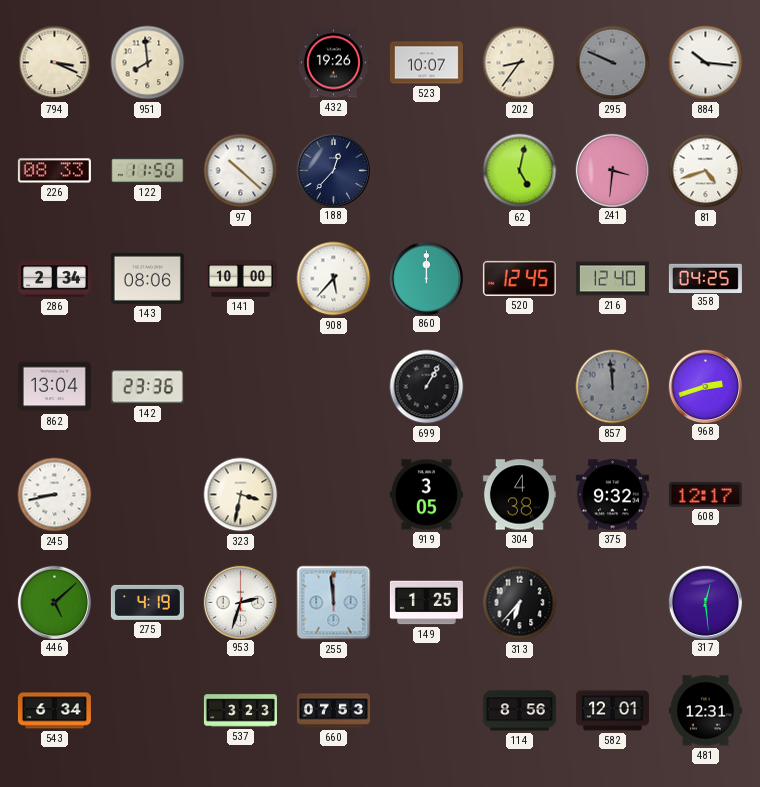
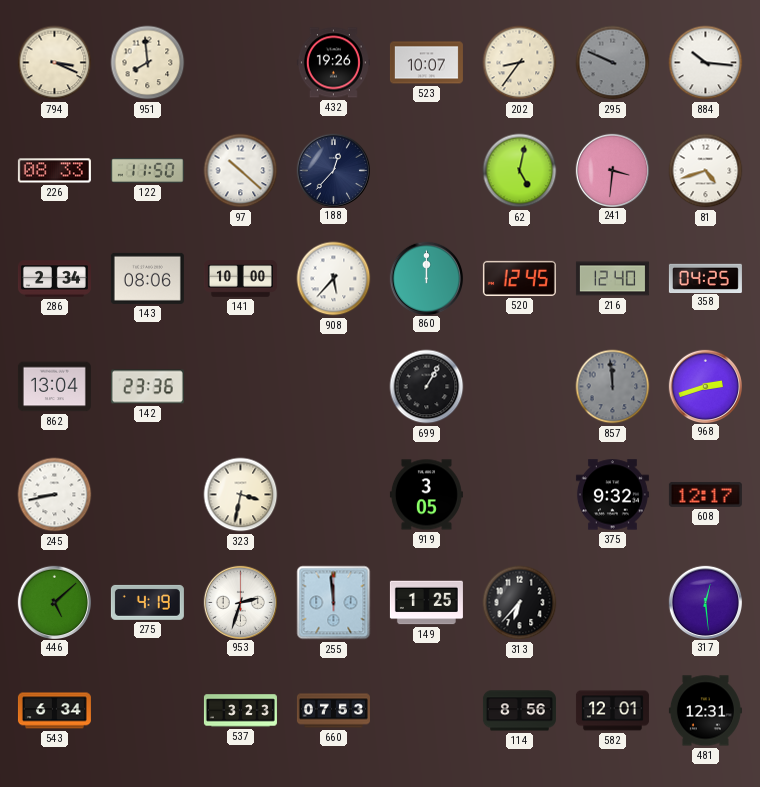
304: 4:38 -> none
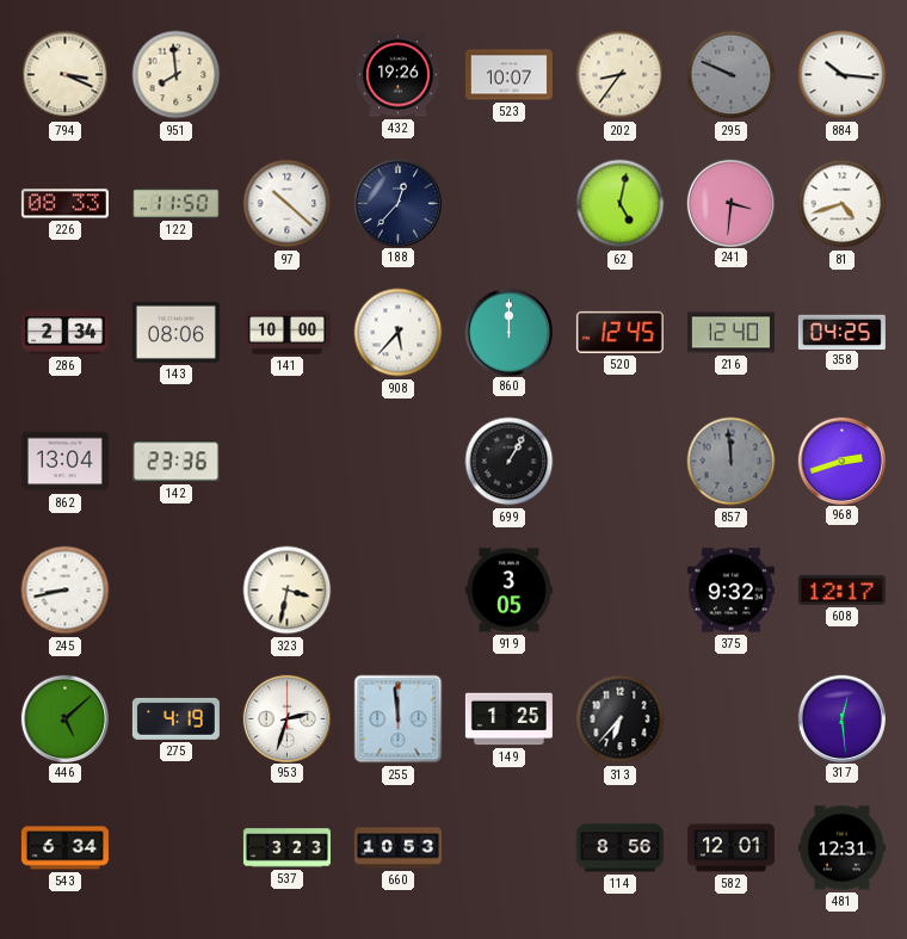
660: 07:53 -> 10:53
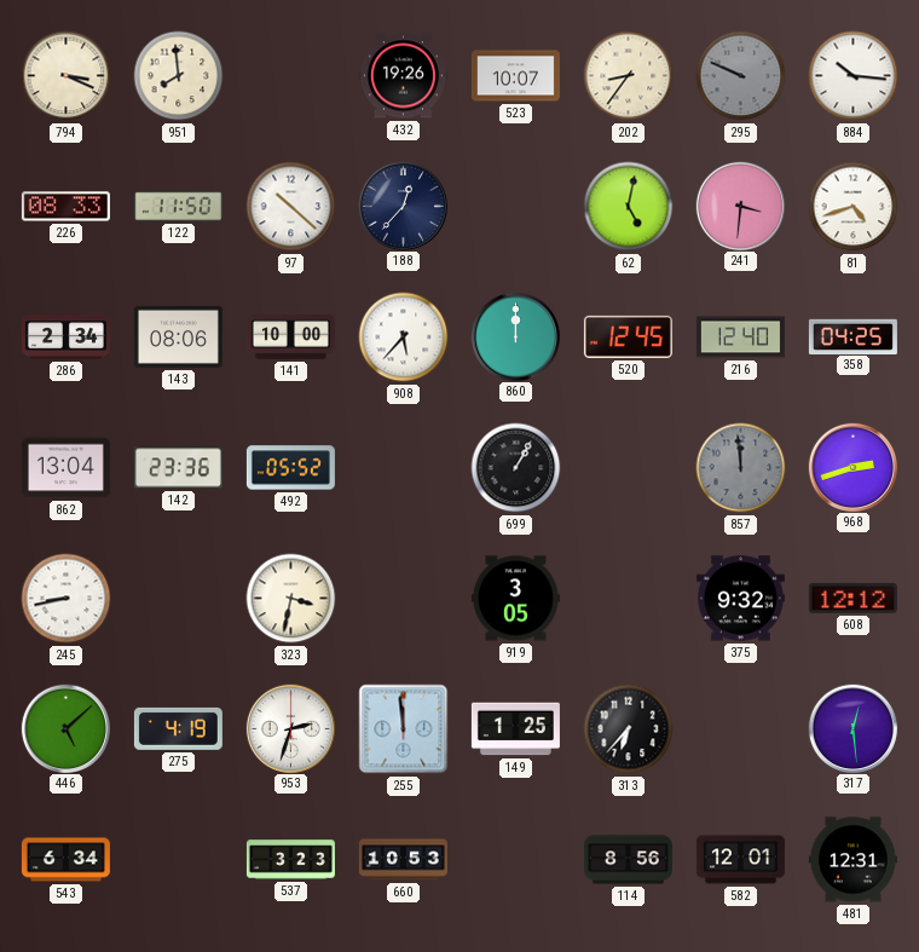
492: none -> 05:52
608: 12:17 -> 12:12
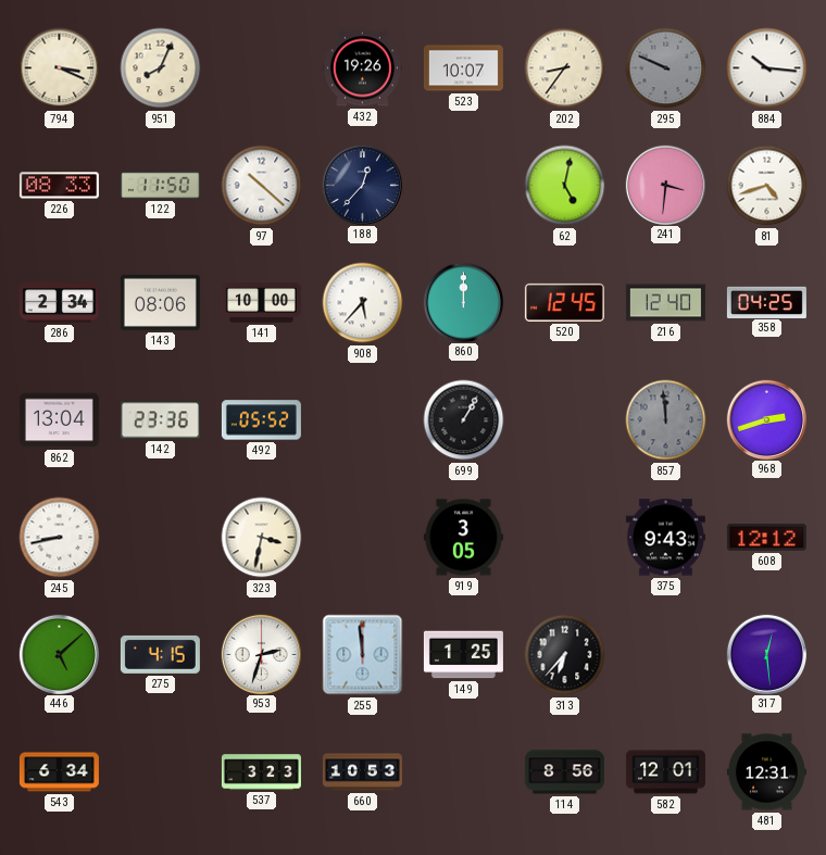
951: 7:59 -> 8:04
375: 9:32 -> 9:43
275: 4:19 -> 4:15
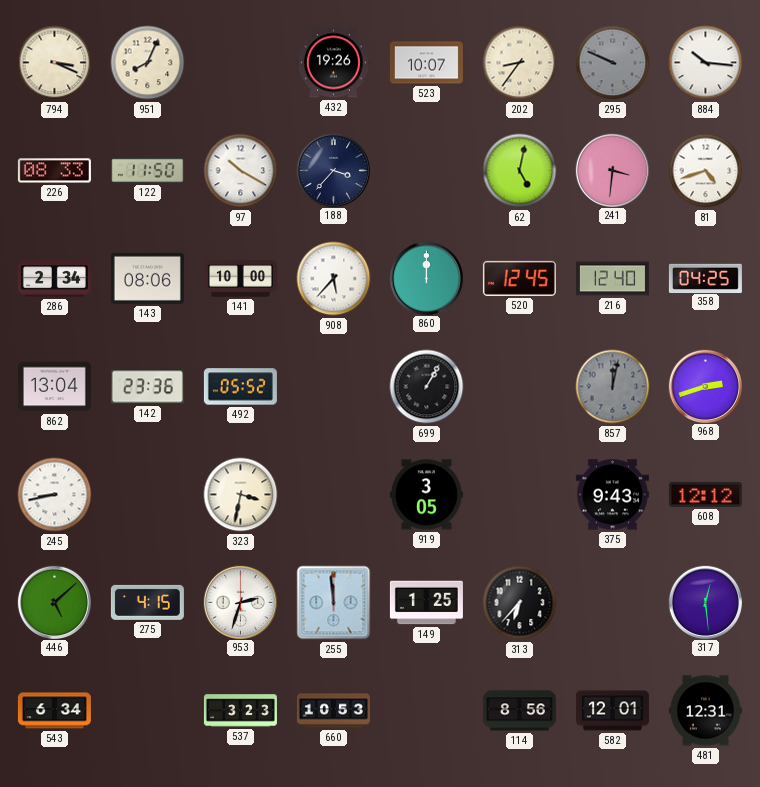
97: 10:22 -> 10:20
188: 12:37 -> 3:37
857: 11:59 -> 12:02
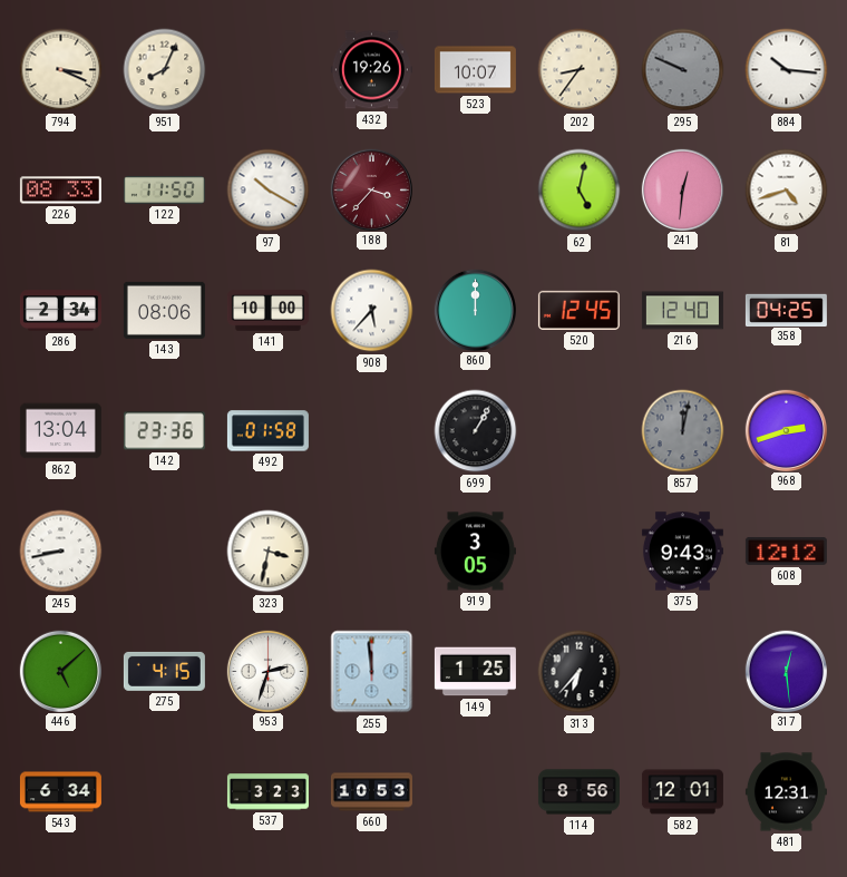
188 dial: navy -> burgundy
241: 3:31 -> 12:31
492: 05:52 -> 01:58
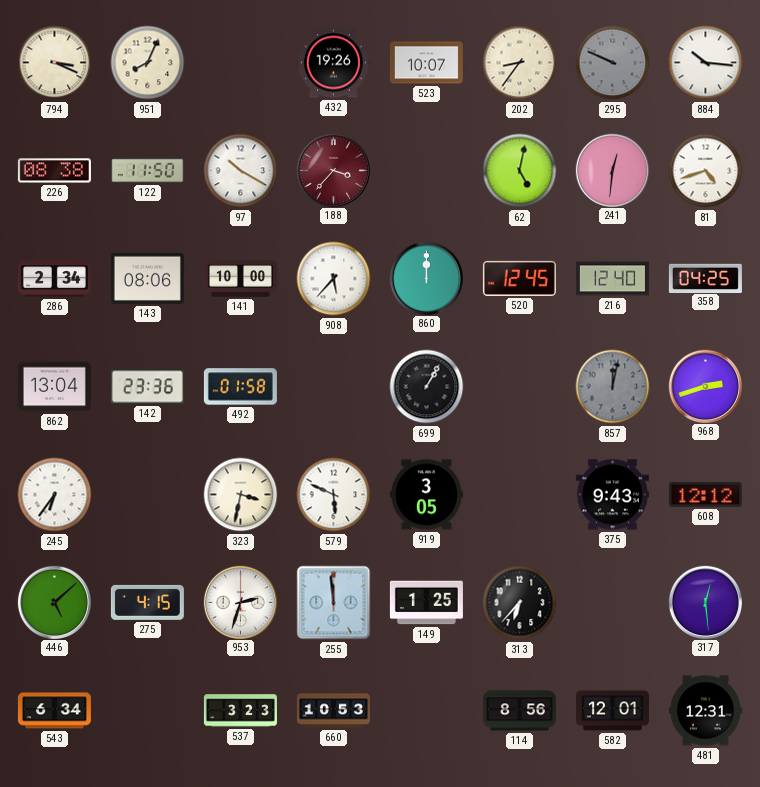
226: 08:33 -> 08:38
245: 8:43 -> 6:36
579: none -> 5:49
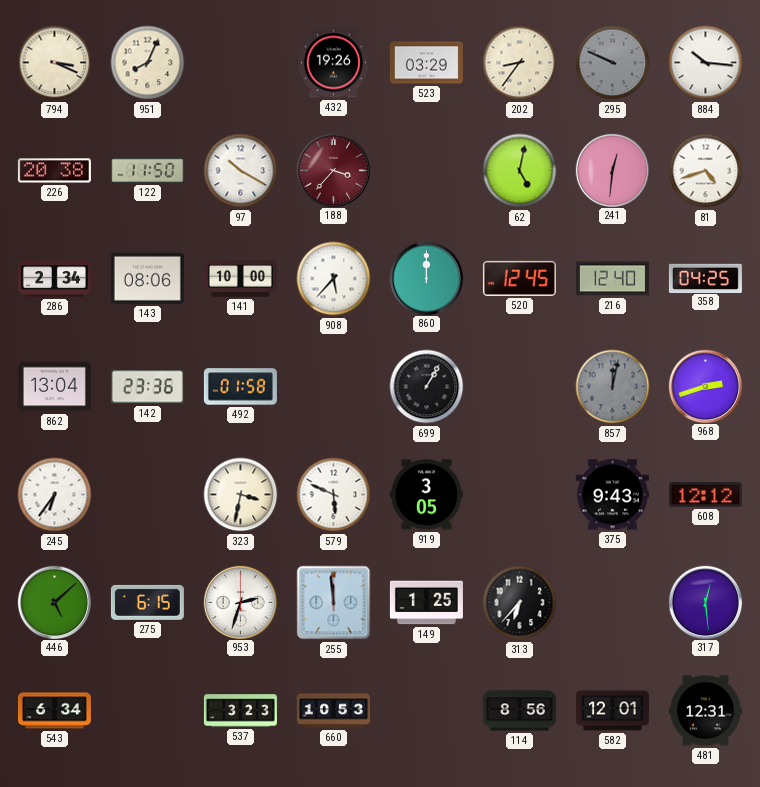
523: 10:07 -> 03:29
226: 08:38 -> 20:38
275: 4:15 -> 6:15
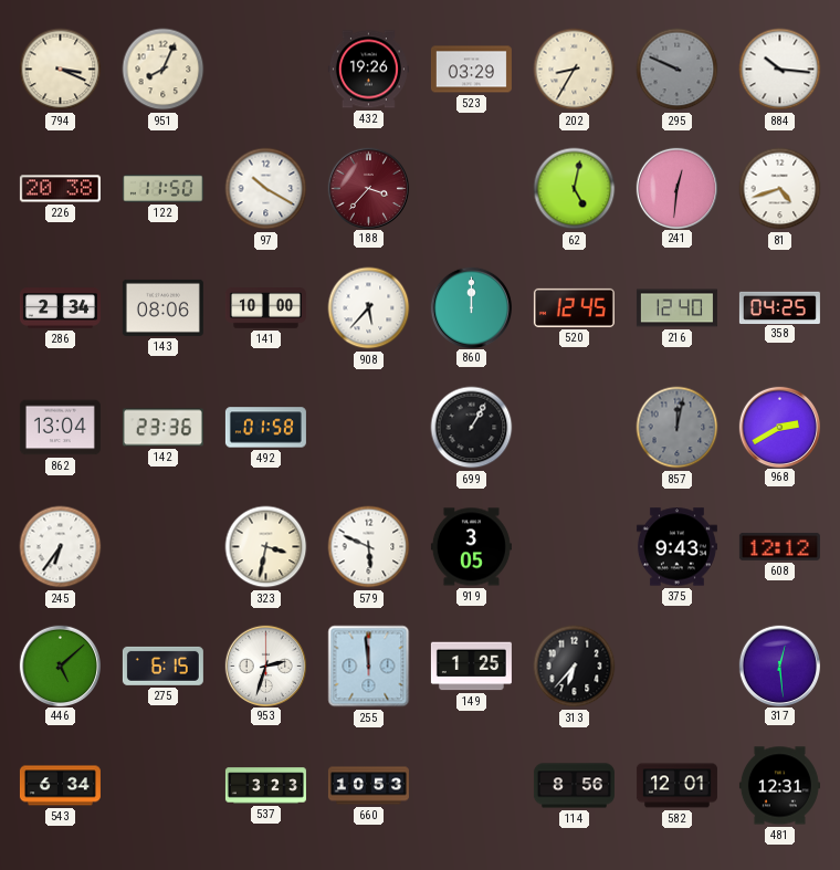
202: 8:36 -> 8:35
968: 2:42 -> 2:40
